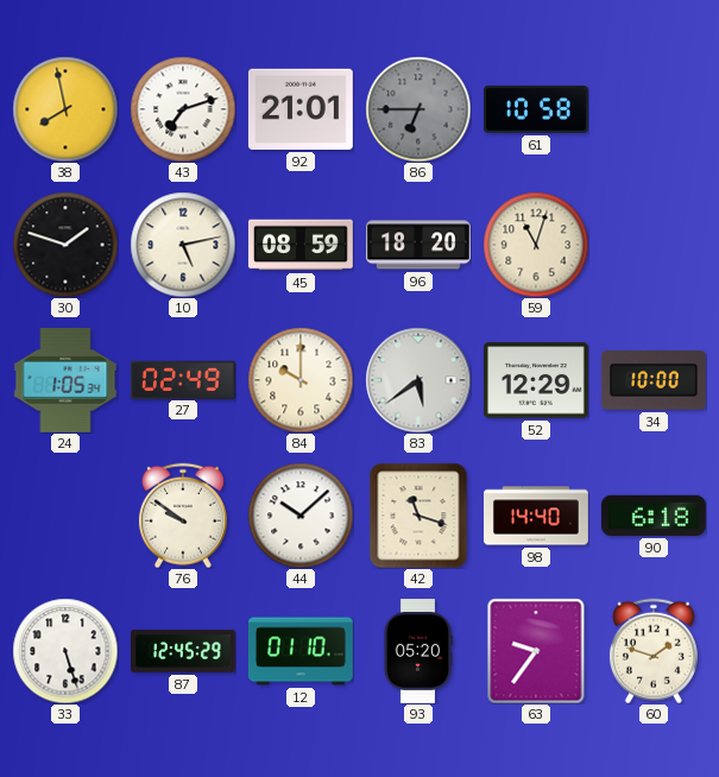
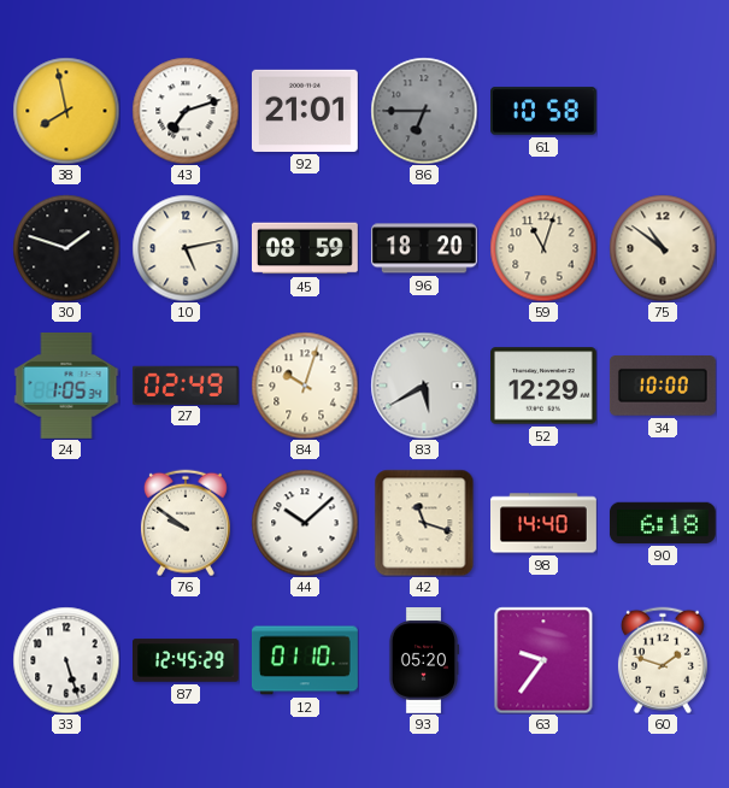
75: none -> 10:51
84: 10:00 -> 10:03
83: 5:39 -> 5:40
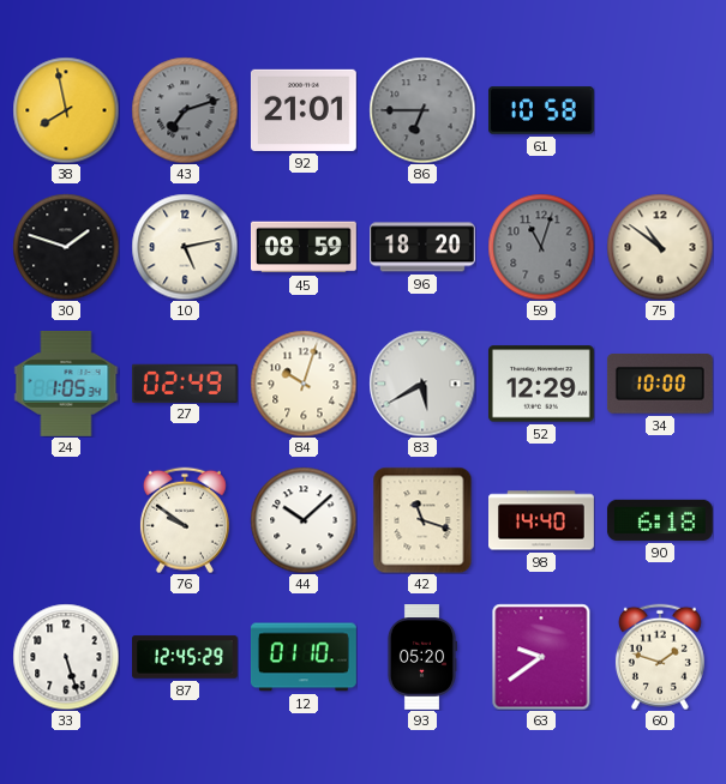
43 dial: white -> grey
59 dial: cream -> grey
63: 9:36 -> 9:39
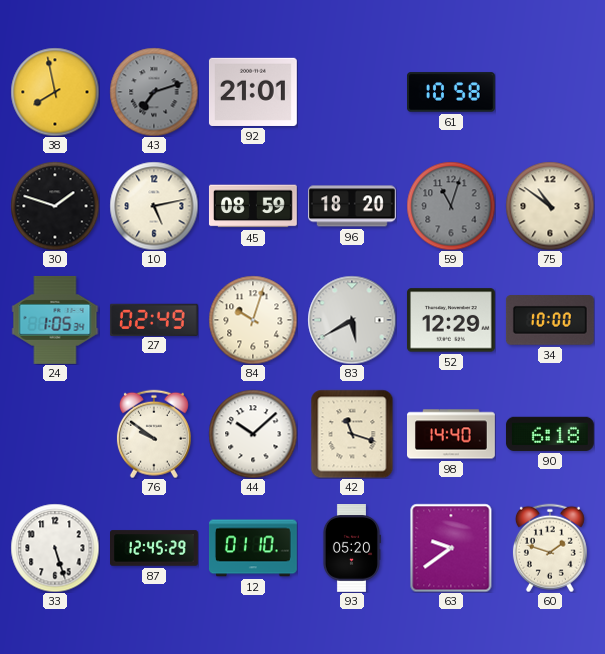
86: 6:45 -> none
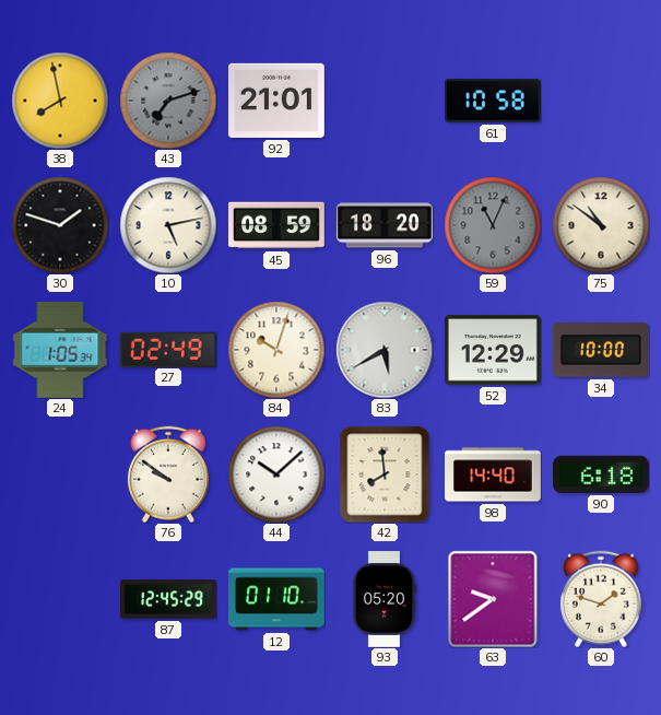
59: 11:03 -> 11:04
42: 11:18 -> 7:59
33: 5:27 -> none
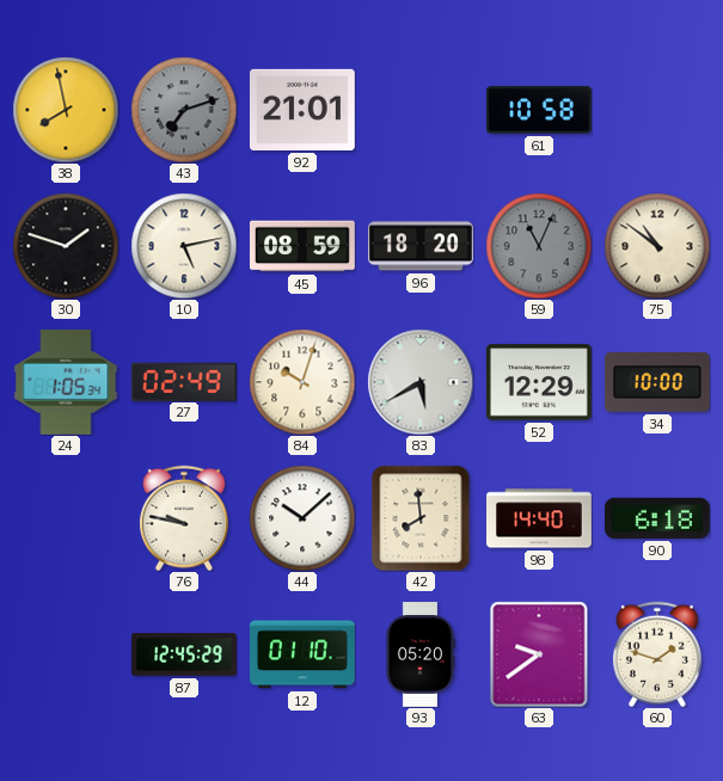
76: 9:51 -> 9:47
